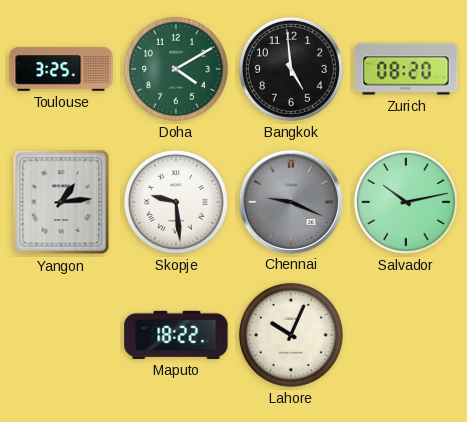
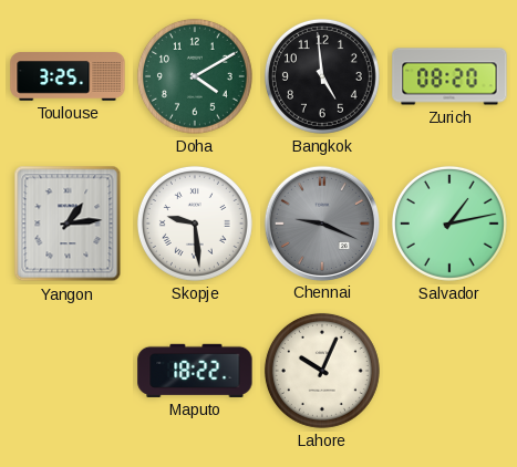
Salvador: 10:13 -> 1:13
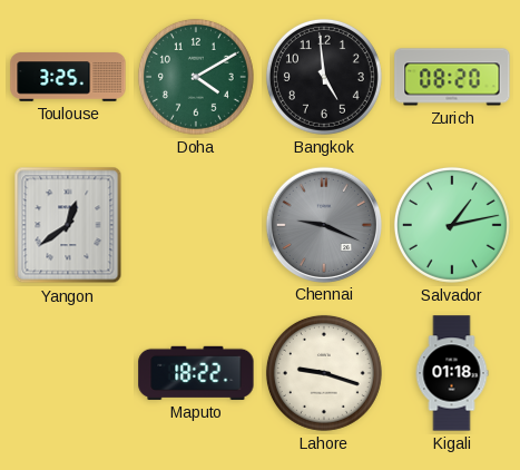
Yangon: 1:14 -> 12:39
Skopje: 9:29 -> none
Lahore: 10:04 -> 9:18
Kigali: none -> 01:18
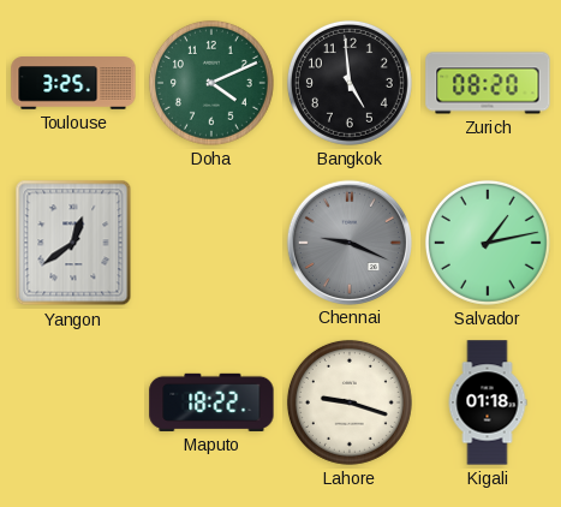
Doha: 4:10 -> 4:11
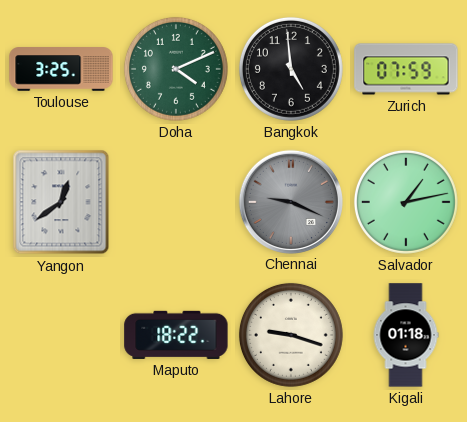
Zurich: 08:20 -> 07:59
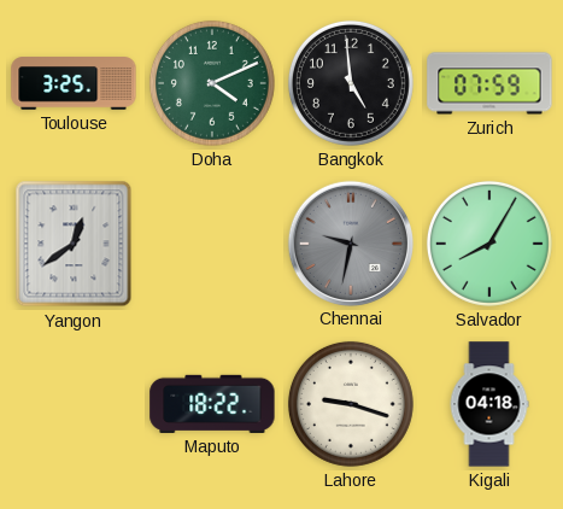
Chennai: 9:19 -> 9:32
Salvador: 1:13 -> 8:05
Kigali: 01:18 -> 04:18
